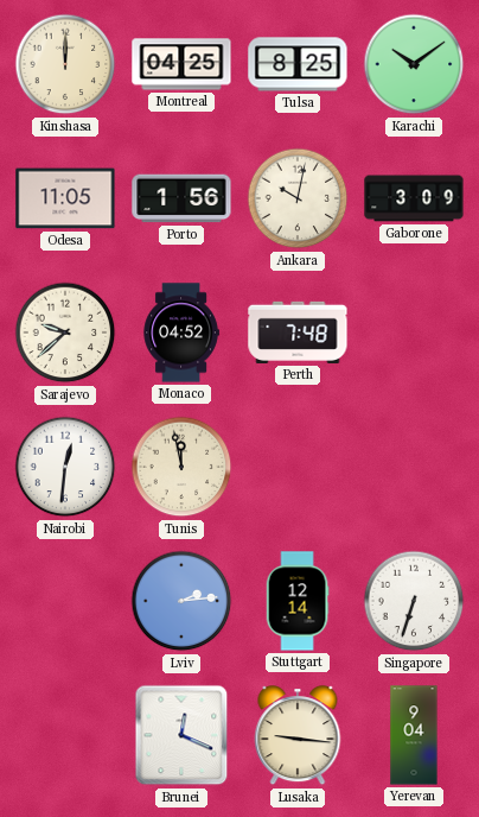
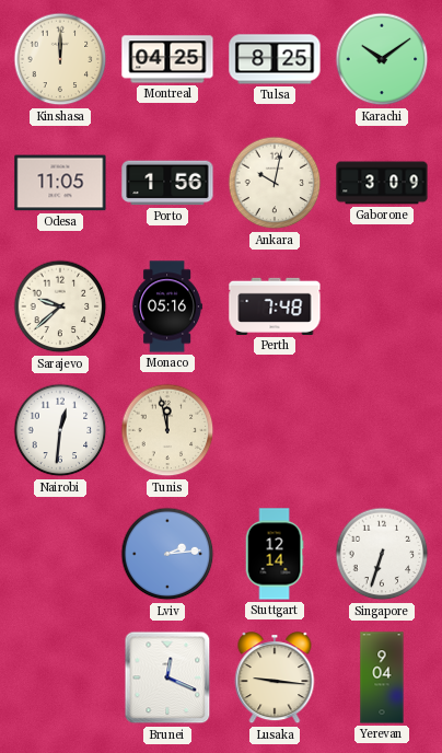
Monaco: 04:52 -> 05:16
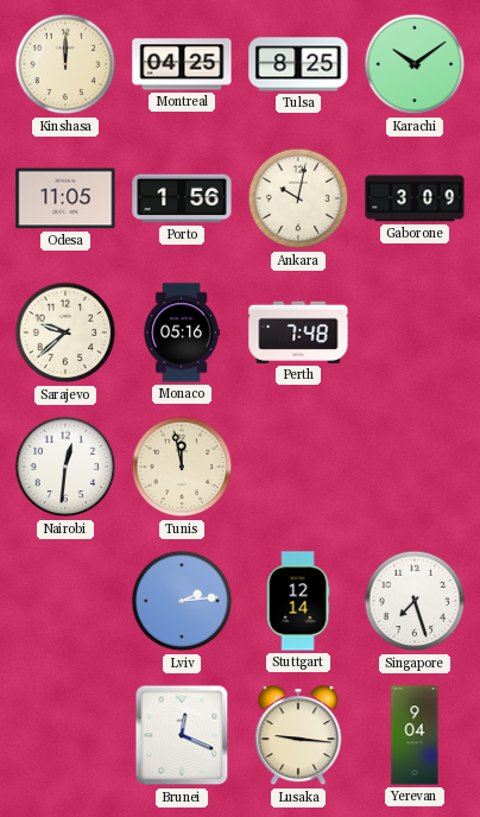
Singapore: 6:33 -> 7:27
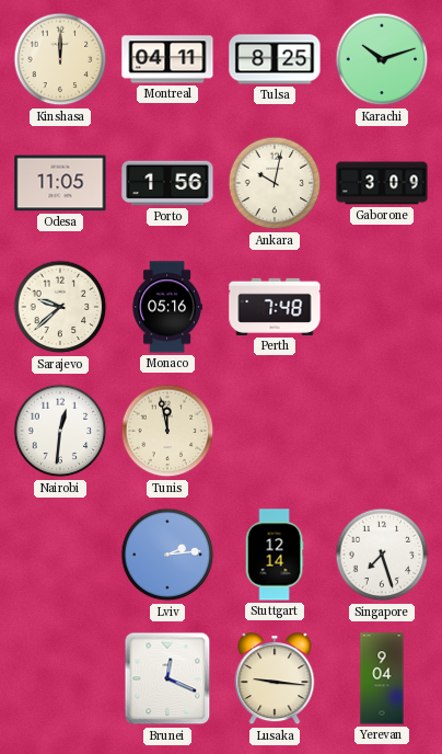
Montreal: 04:25 -> 04:11
Karachi: 10:09 -> 10:12
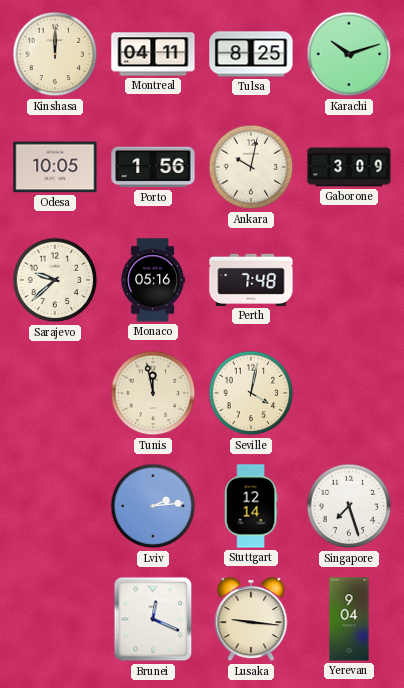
Odesa: 11:05 -> 10:05
Nairobi: 12:31 -> none
Seville: none -> 4:02
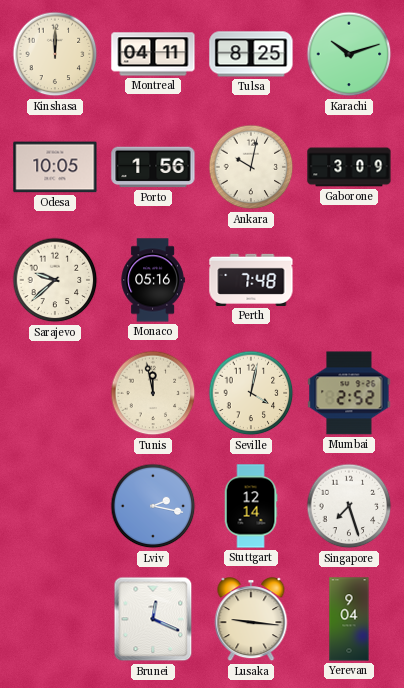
Mumbai: none -> 2:52
Lviv: 2:14 -> 2:17
